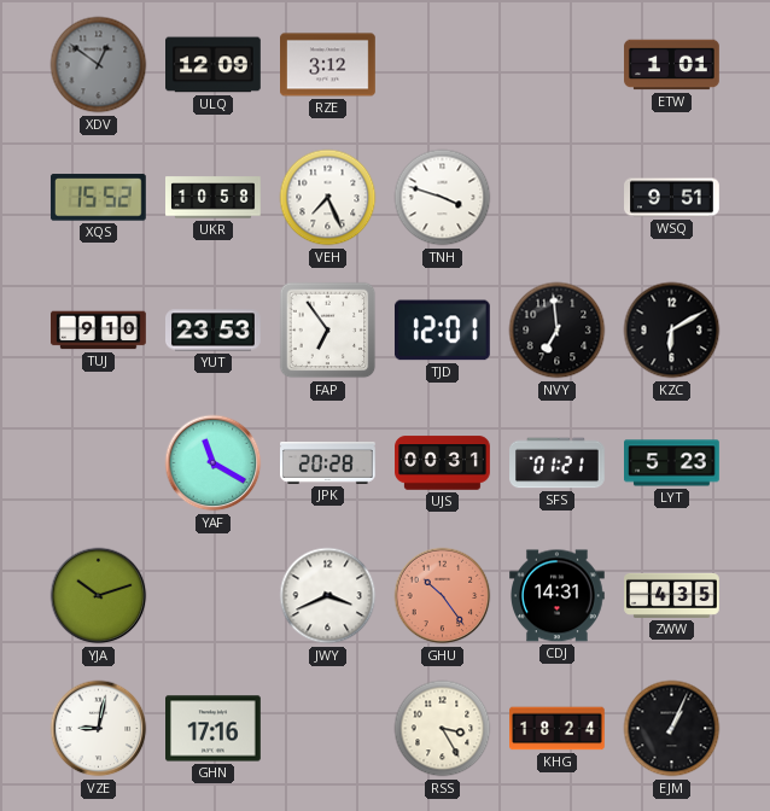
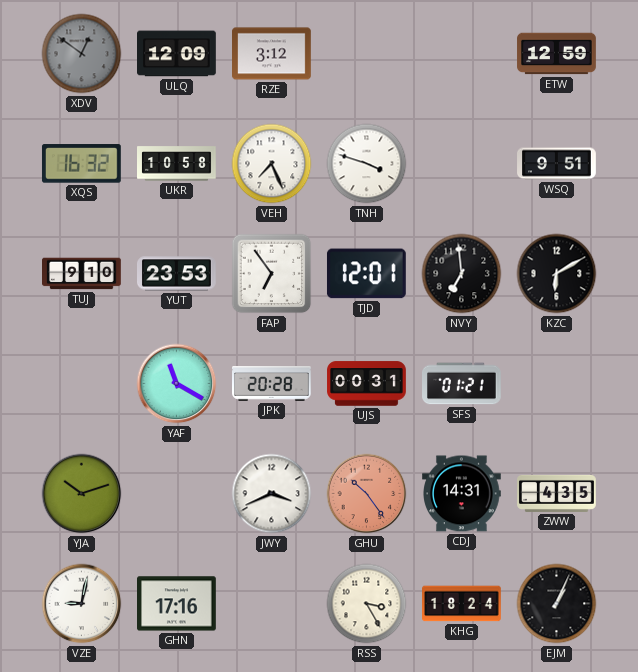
ETW: 1:01 -> 12:59
XQS: 15:52 -> 16:32
LYT: 5:23 -> none
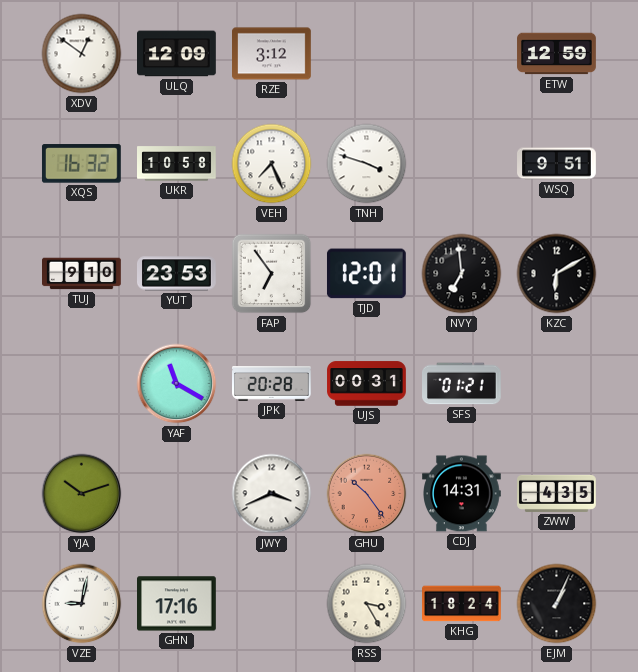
XDV dial: grey -> white
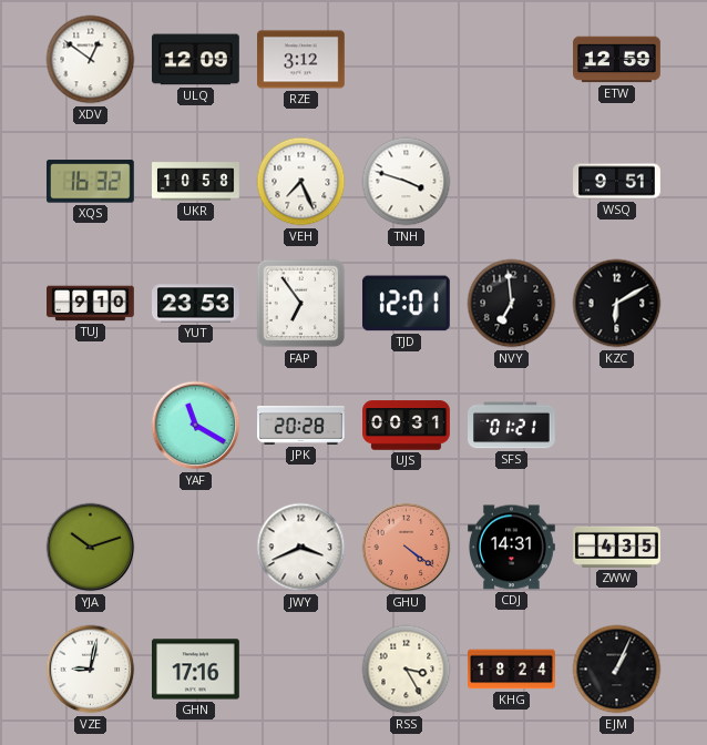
GHU: 10:24 -> 4:21
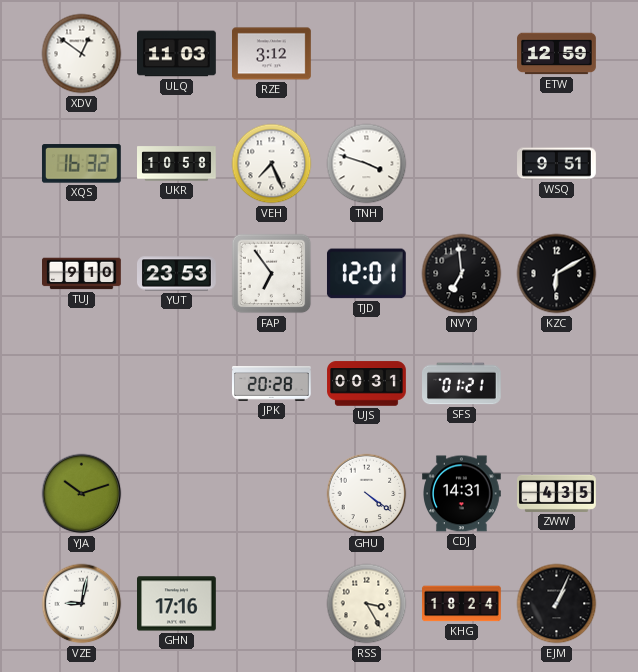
ULQ: 12:09 -> 11:03
YAF: 11:20 -> none
JWY: 3:41 -> none
GHU dial: salmon -> white
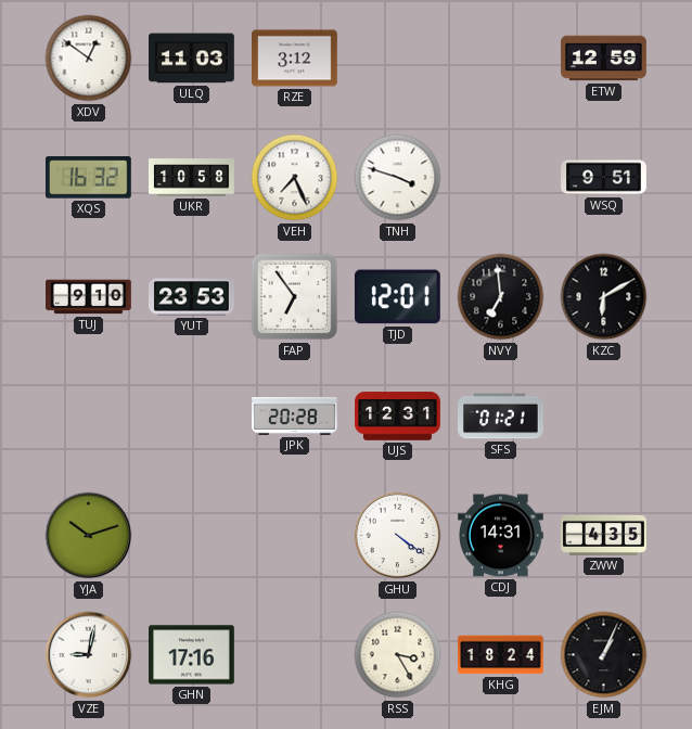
UJS: 00:31 -> 12:31
